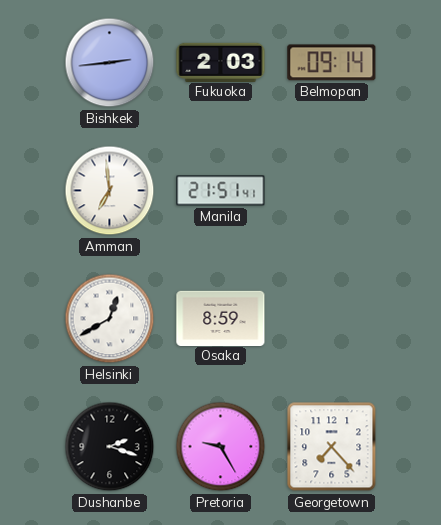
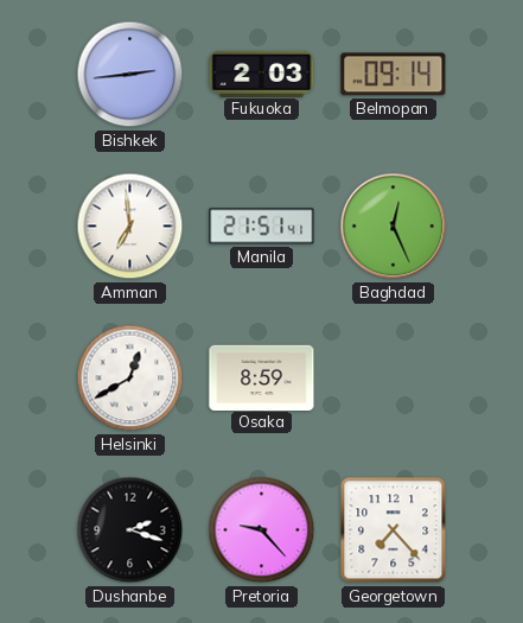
Baghdad: none -> 12:26
Pretoria: 9:25 -> 9:23
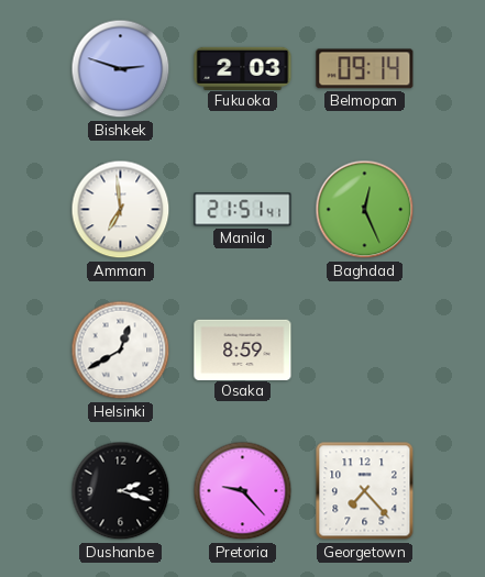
Bishkek: 2:44 -> 2:48
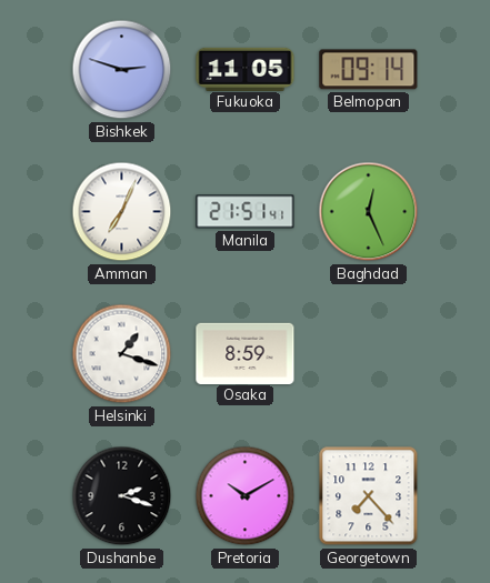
Fukuoka: 2:03 -> 11:05
Amman: 6:59 -> 7:04
Helsinki: 12:40 -> 1:18
Pretoria: 9:23 -> 10:10
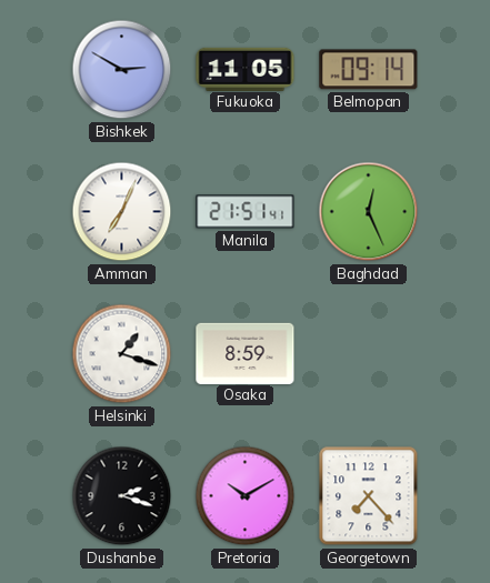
Bishkek: 2:48 -> 2:50
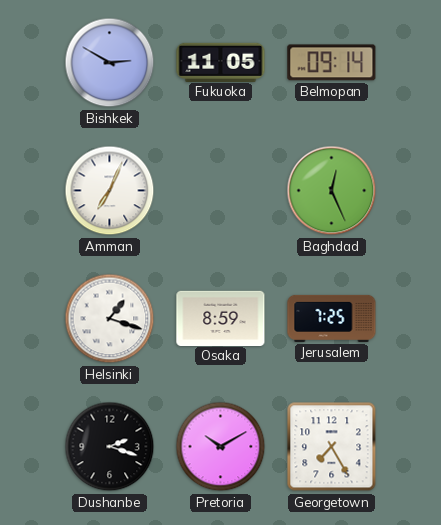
Manila: 21:51 -> none
Jerusalem: none -> 7:25
Georgetown: 7:23 -> 7:25
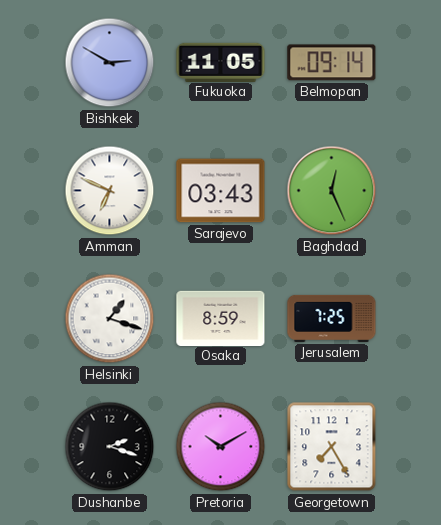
Amman: 7:04 -> 6:49
Sarajevo: none -> 03:43
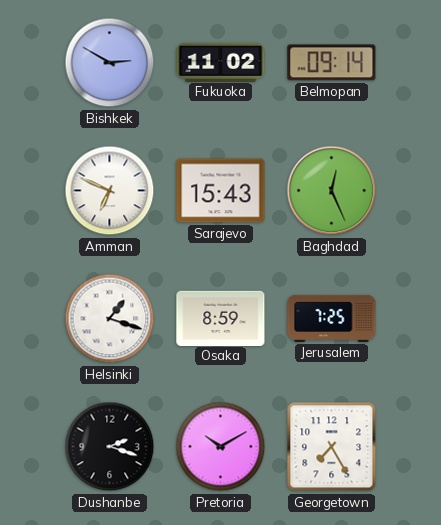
Fukuoka: 11:05 -> 11:02
Sarajevo: 03:43 -> 15:43
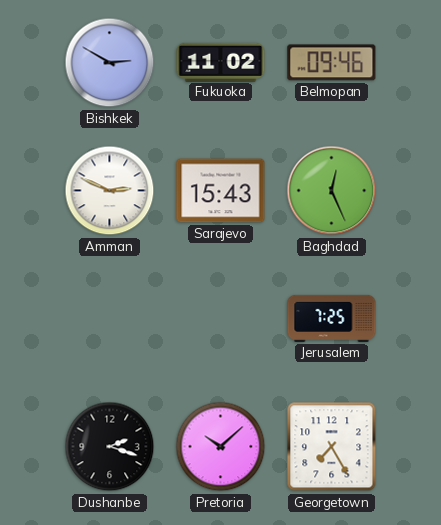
Belmopan: 09:14 -> 09:46
Amman: 6:49 -> 2:49
Helsinki: 1:18 -> none
Osaka: 8:59 -> none
Pretoria: 10:10 -> 10:08
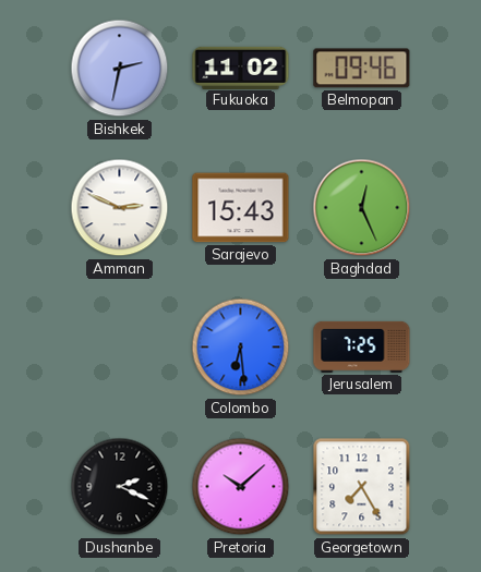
Bishkek: 2:50 -> 2:32
Colombo: none -> 6:29
Dushanbe: 2:18 -> 2:19
